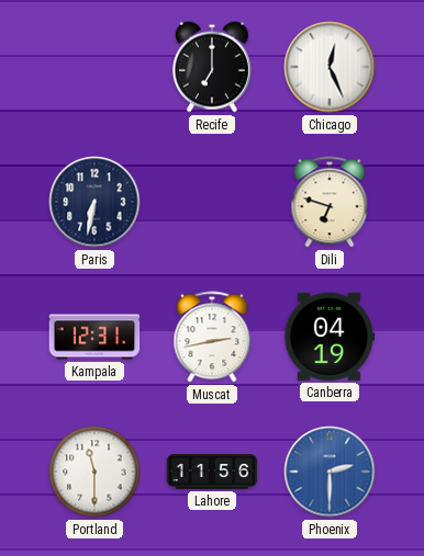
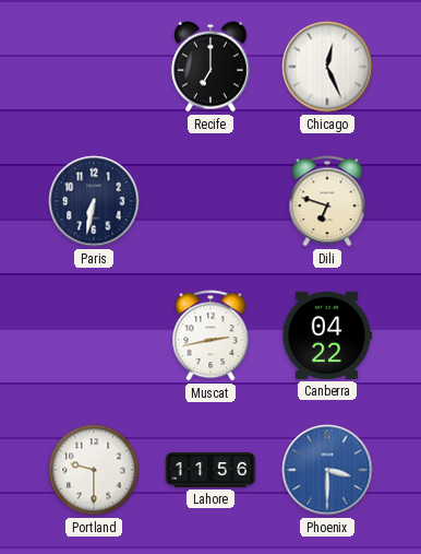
Kampala: 12:31 -> none
Canberra: 04:19 -> 04:22
Portland: 11:30 -> 9:30
Phoenix: 2:30 -> 3:30
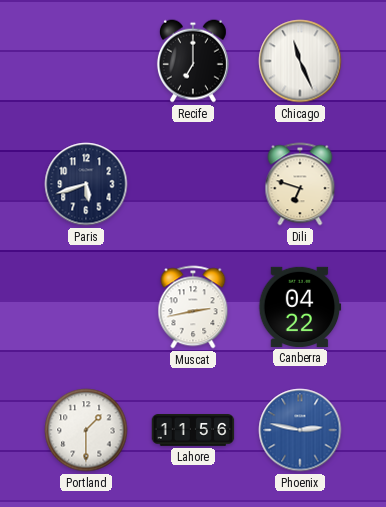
Chicago: 12:26 -> 11:26
Paris: 6:32 -> 5:42
Portland: 9:30 -> 1:30
Phoenix: 3:30 -> 2:47
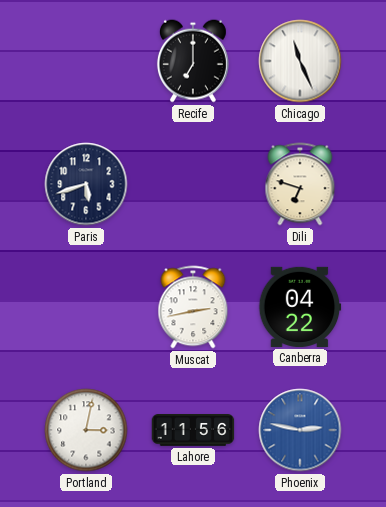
Portland: 1:30 -> 3:02
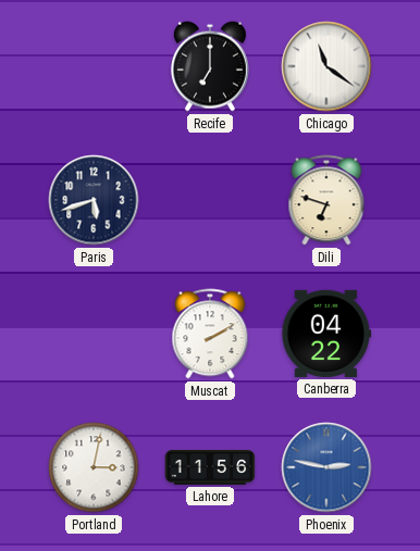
Chicago: 11:26 -> 11:21
Muscat: 2:43 -> 2:10
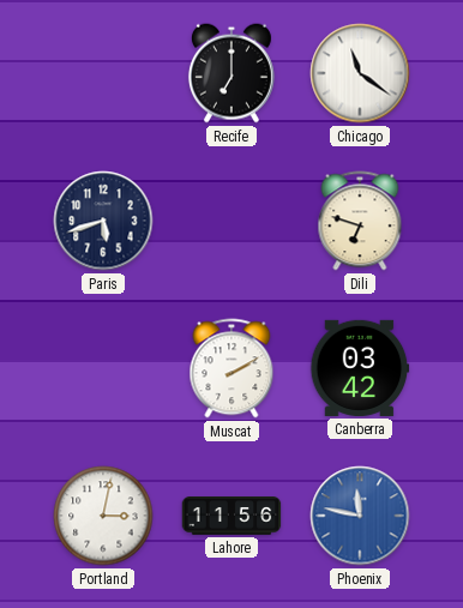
Canberra: 04:22 -> 03:42
Phoenix: 2:47 -> 11:47
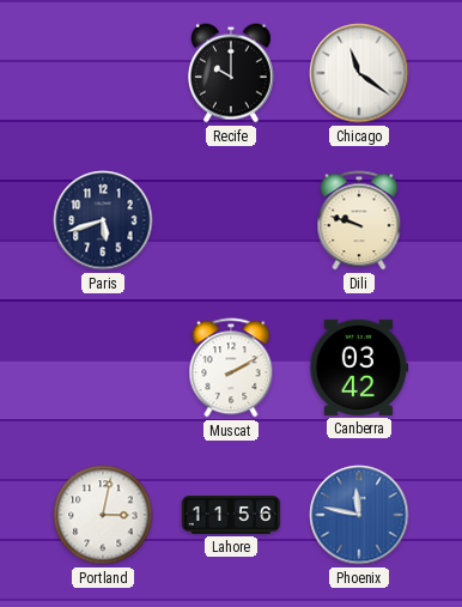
Recife: 7:00 -> 10:00
Dili: 6:48 -> 9:48
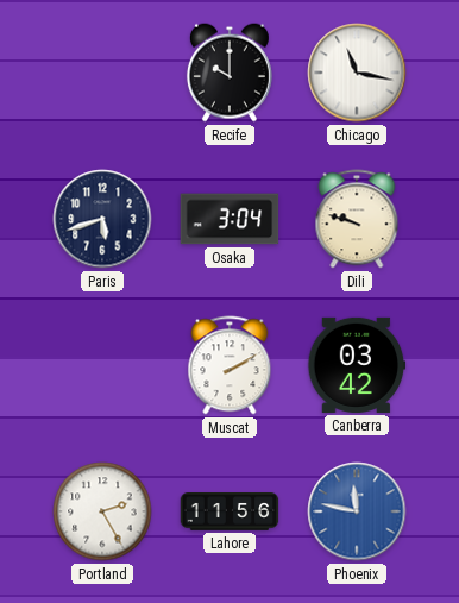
Chicago: 11:21 -> 11:17
Osaka: none -> 3:04
Portland: 3:02 -> 2:25
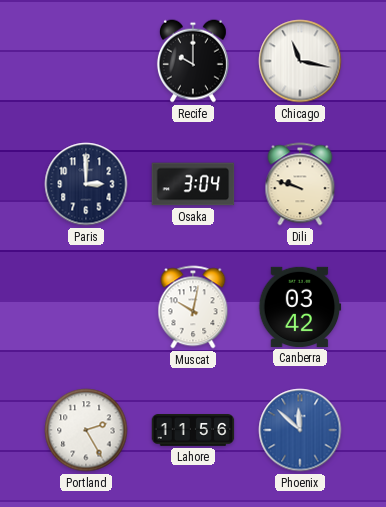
Paris: 5:42 -> 3:00
Muscat: 2:10 -> 10:02
Phoenix: 11:47 -> 11:52
